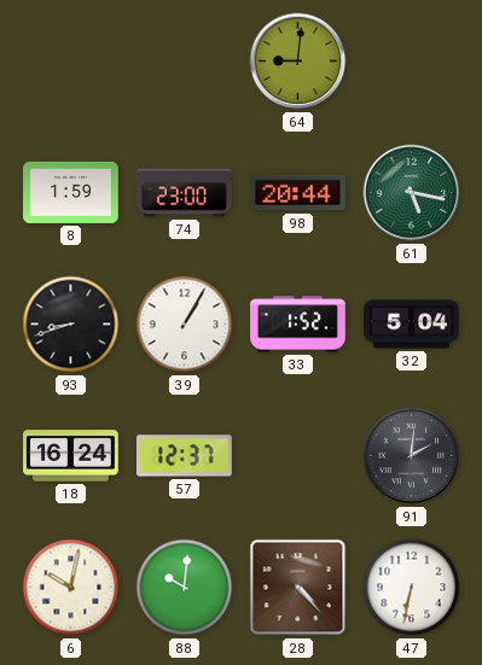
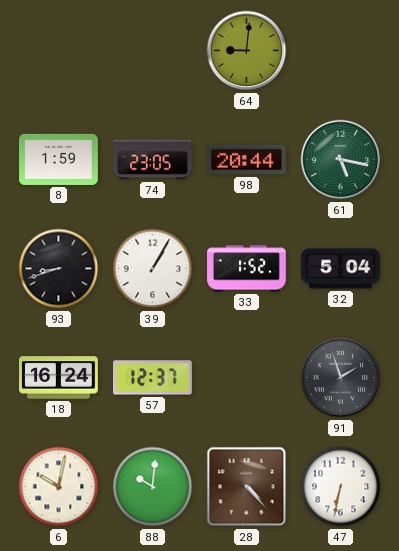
74: 23:00 -> 23:05
91: 2:01 -> 1:57
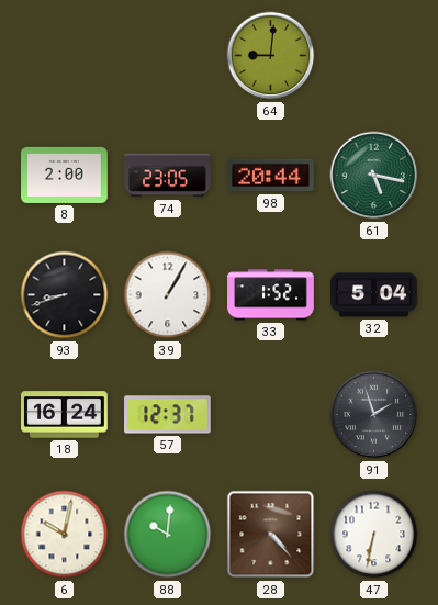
8: 1:59 -> 2:00
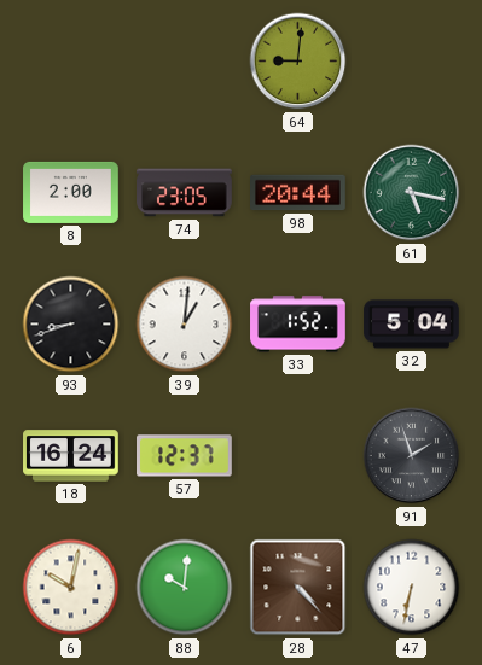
39: 1:05 -> 1:01
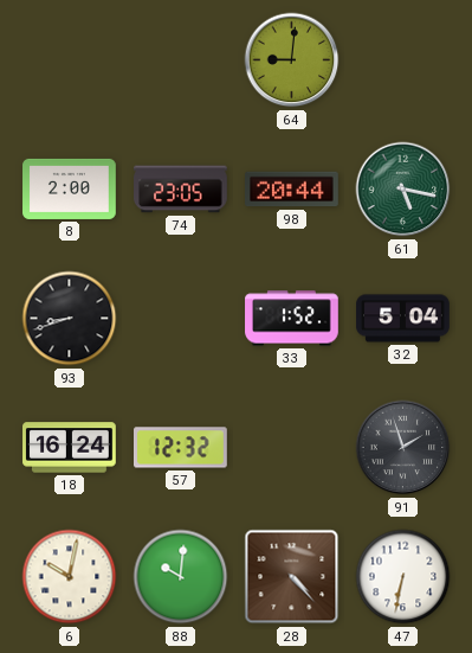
39: 1:01 -> none
57: 12:37 -> 12:32
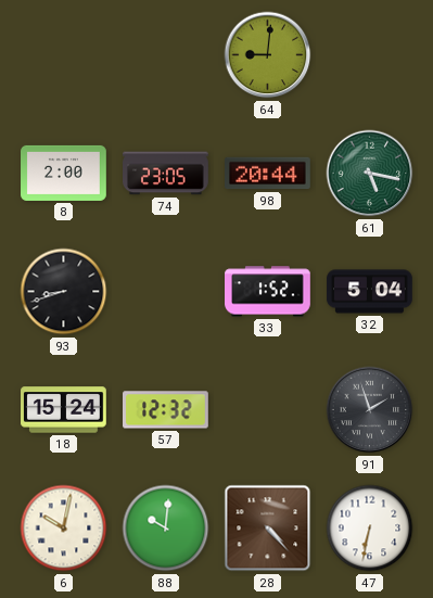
18: 16:24 -> 15:24
